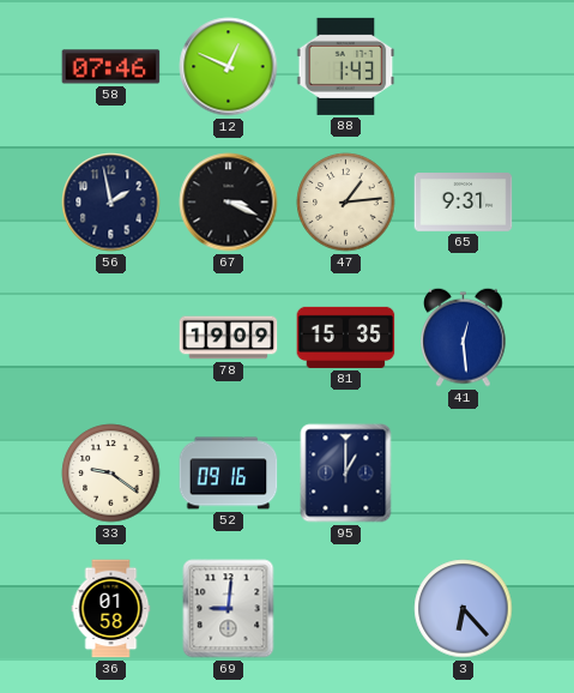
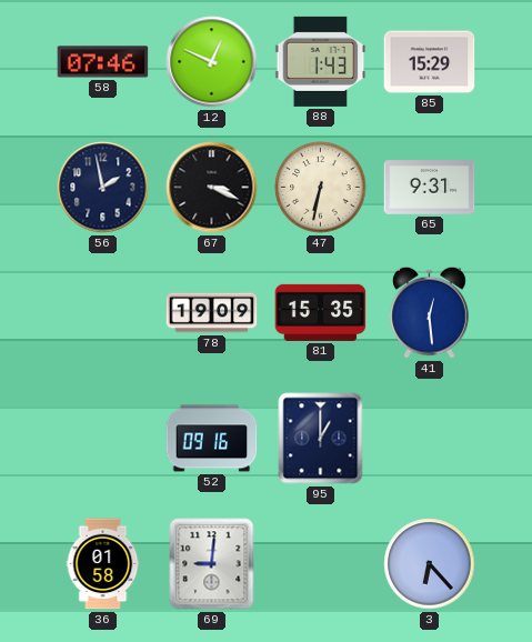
85: none -> 15:29
47: 1:14 -> 6:32
33: 9:21 -> none
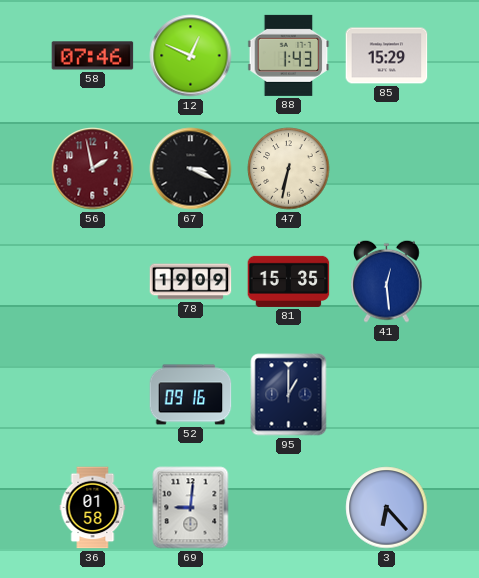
56 dial: navy -> burgundy
65: 9:31 -> none
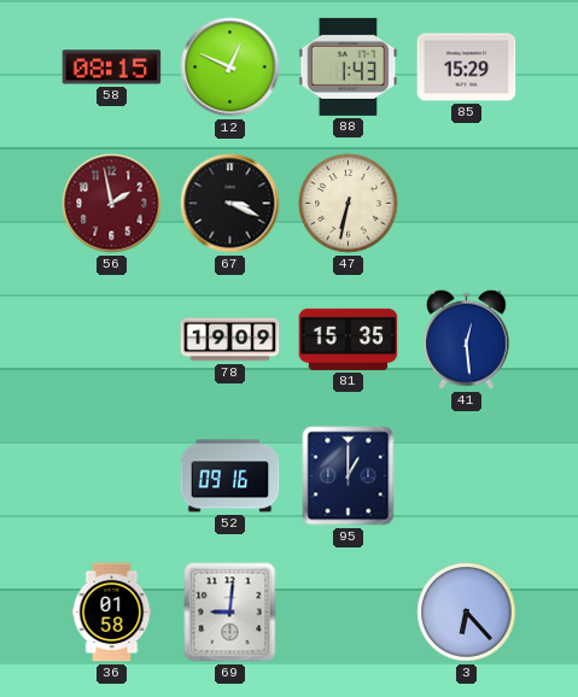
58: 07:46 -> 08:15
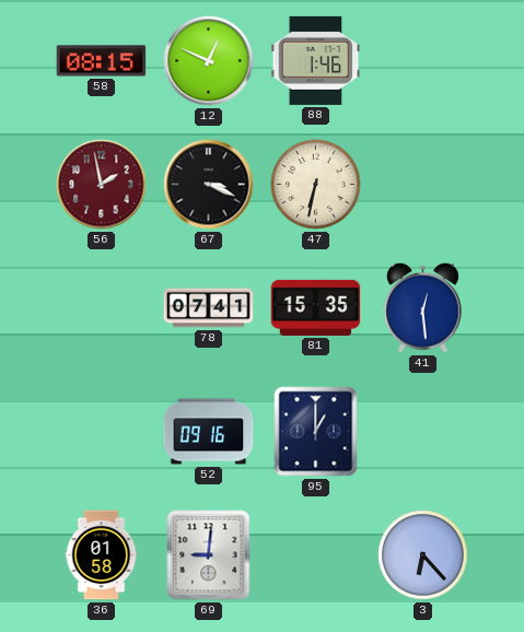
88: 1:43 -> 1:46
85: 15:29 -> none
78: 19:09 -> 07:41
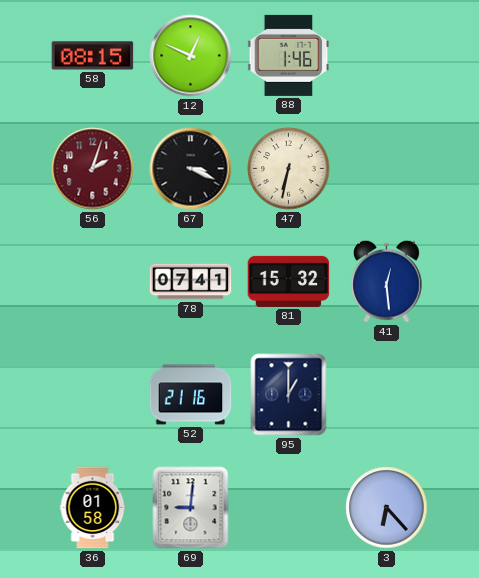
56: 1:58 -> 2:03
81: 15:35 -> 15:32
52: 09:16 -> 21:16
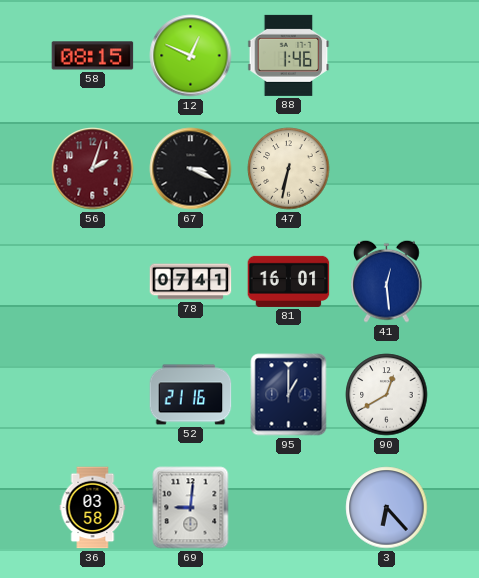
81: 15:32 -> 16:01
90: none -> 12:40
36: 01:58 -> 03:58
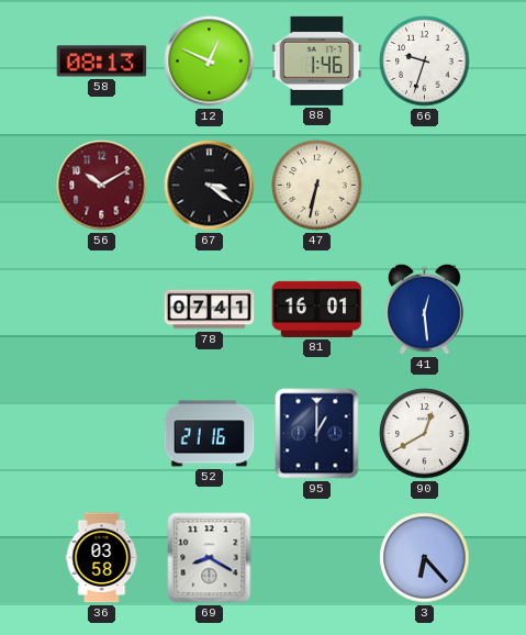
58: 08:15 -> 08:13
66: none -> 9:33
56: 2:03 -> 10:10
67: 3:19 -> 3:21
69: 9:01 -> 8:20
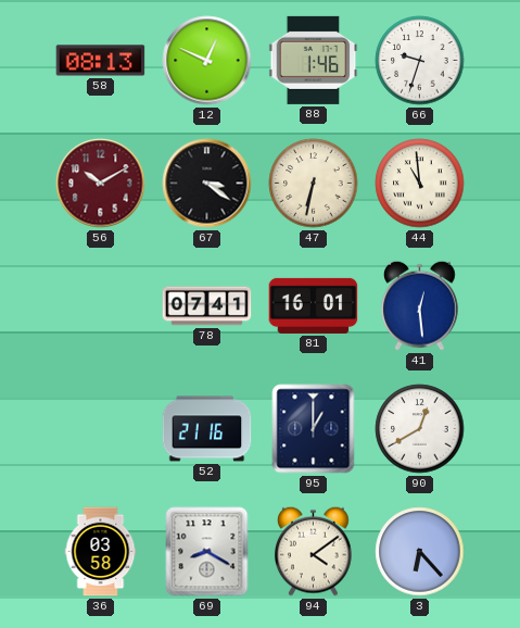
44: none -> 10:59
94: none -> 4:09
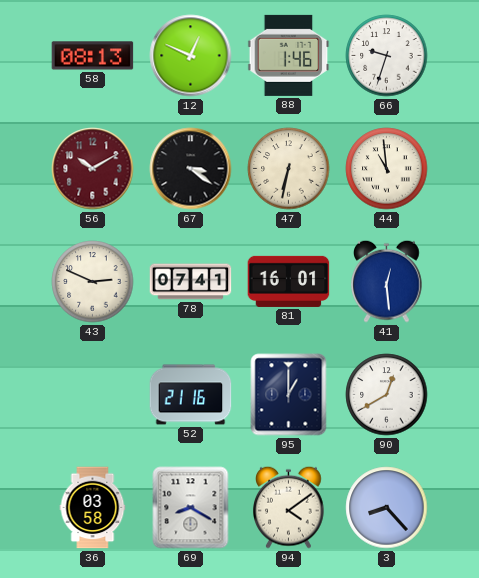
43: none -> 2:49
3: 6:23 -> 8:23
